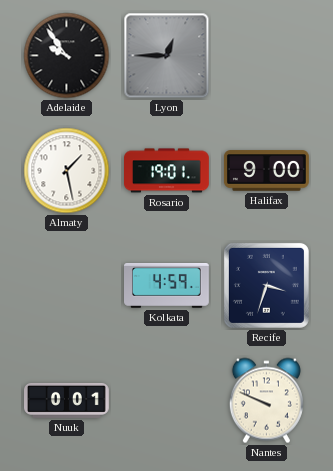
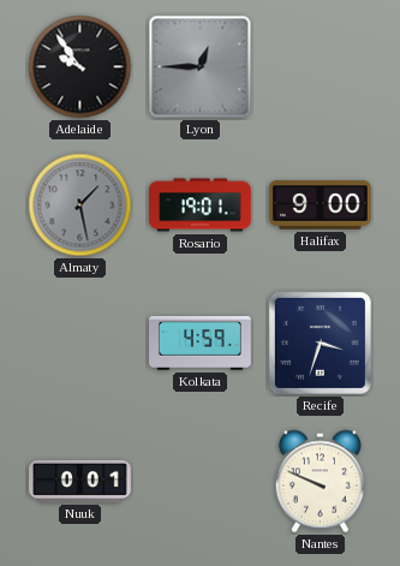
Almaty dial: white -> grey
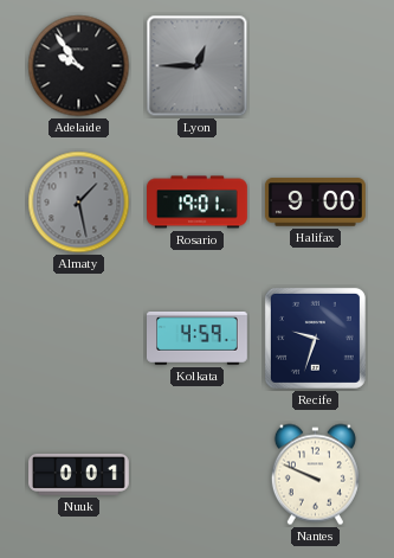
Recife: 3:33 -> 9:33
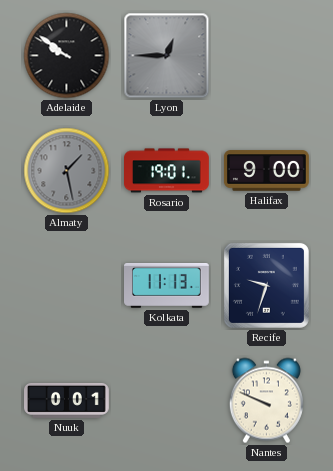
Adelaide: 9:54 -> 9:51
Kolkata: 4:59 -> 11:13
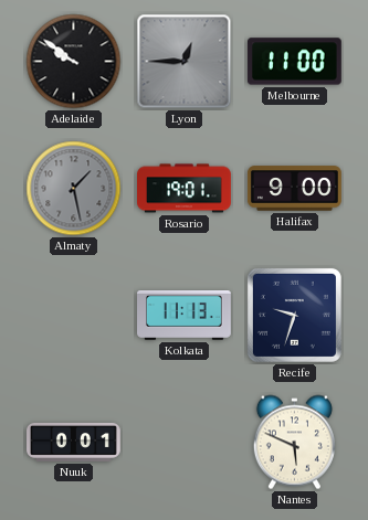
Melbourne: none -> 11:00
Nantes: 9:49 -> 5:49
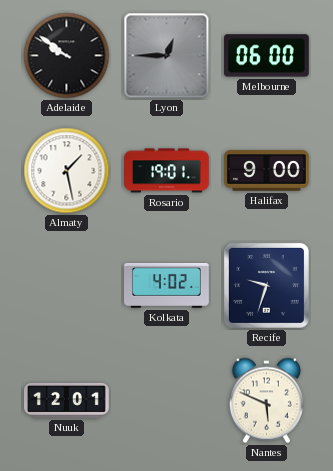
Melbourne: 11:00 -> 06:00
Almaty dial: grey -> white
Kolkata: 11:13 -> 4:02
Nuuk: 0:01 -> 12:01
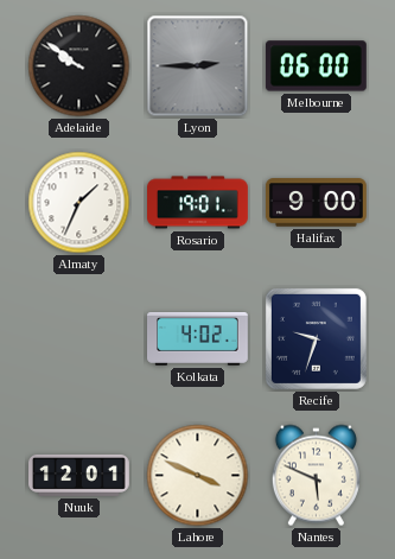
Lyon: 12:45 -> 2:45
Almaty: 1:28 -> 1:34
Lahore: none -> 3:49
